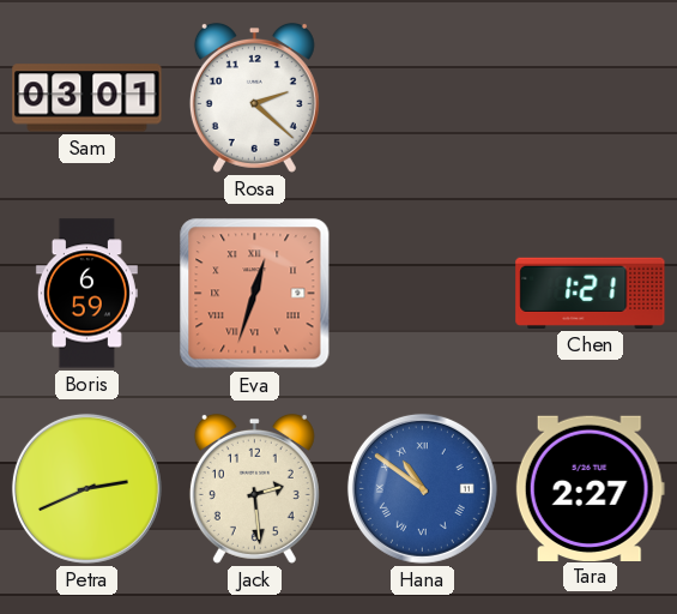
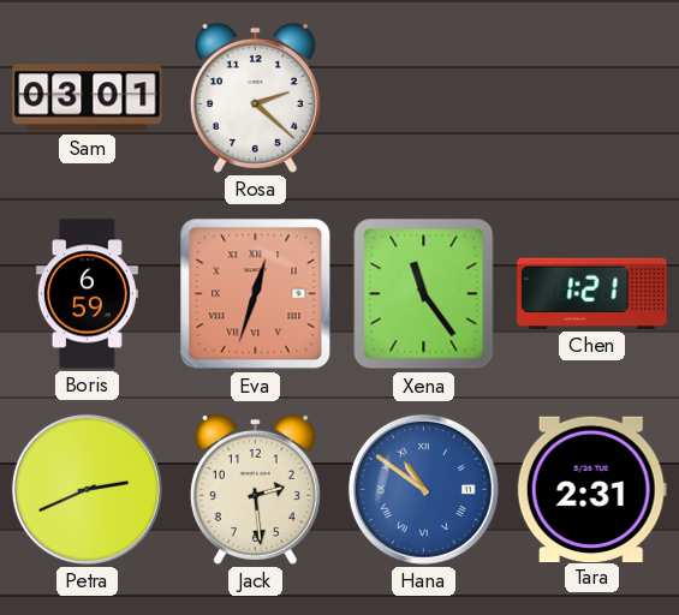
Xena: none -> 11:24
Tara: 2:27 -> 2:31
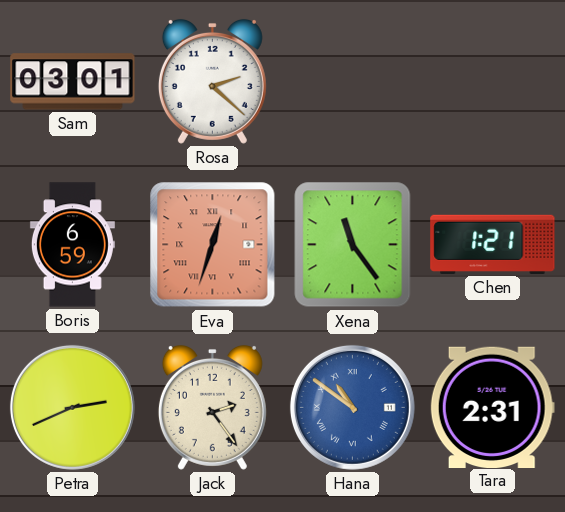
Jack: 2:29 -> 2:24
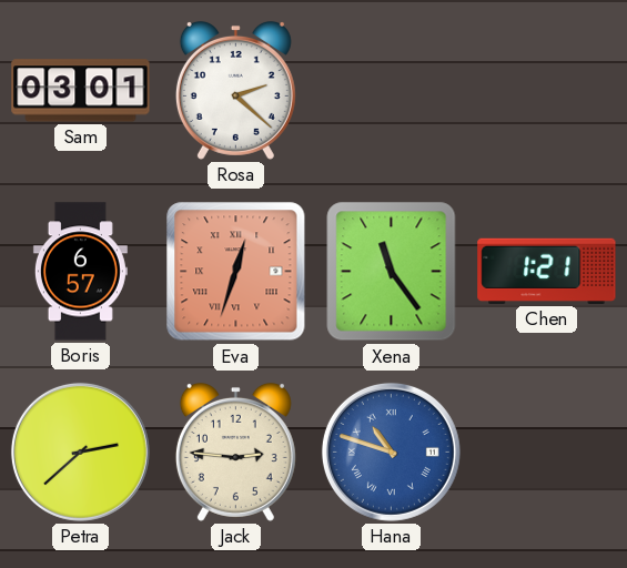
Boris: 6:59 -> 6:57
Petra: 2:41 -> 2:38
Jack: 2:24 -> 2:46
Hana: 10:51 -> 10:48
Tara: 2:31 -> none
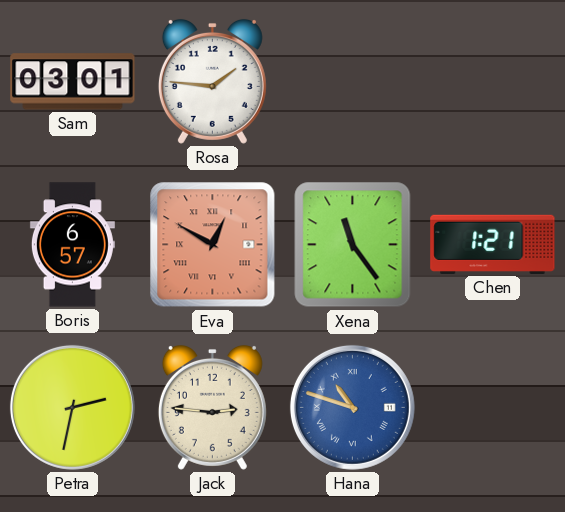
Rosa: 2:22 -> 1:46
Eva: 12:33 -> 12:50
Petra: 2:38 -> 2:32
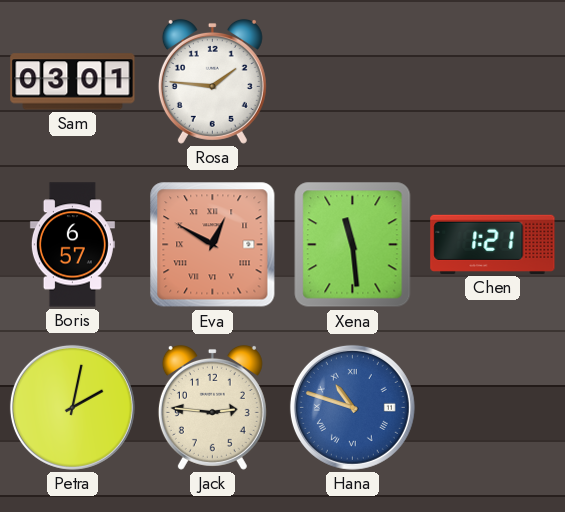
Xena: 11:24 -> 11:29
Petra: 2:32 -> 2:02
